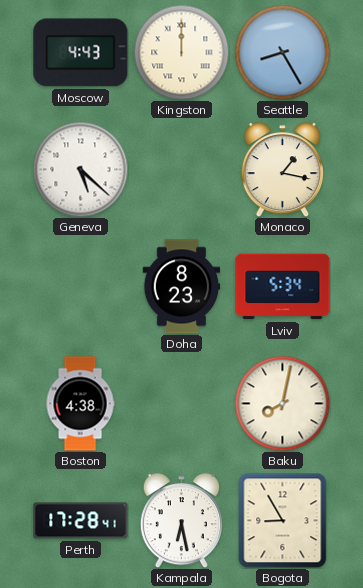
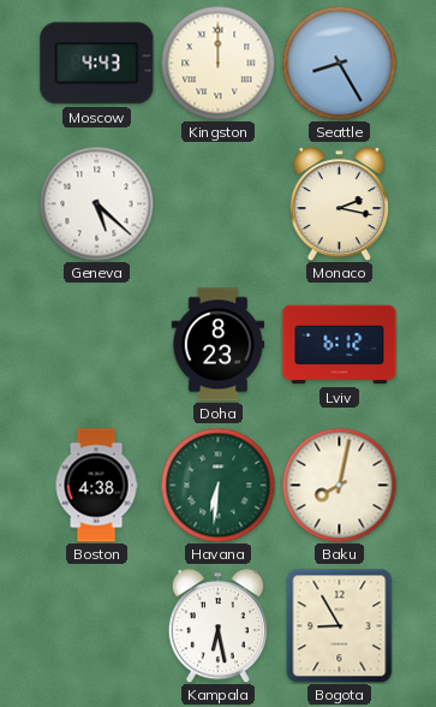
Monaco: 1:17 -> 2:17
Lviv: 5:34 -> 6:12
Havana: none -> 6:31
Perth: 17:28 -> none
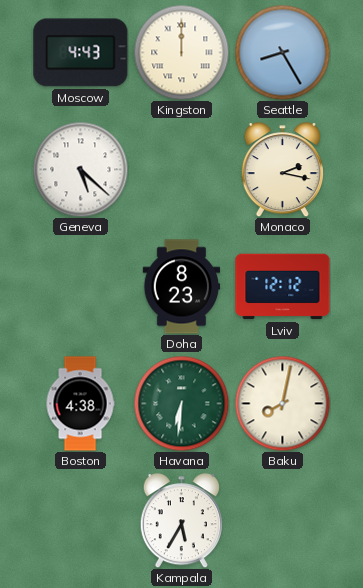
Lviv: 6:12 -> 12:12
Kampala: 6:28 -> 5:35
Bogota: 8:55 -> none
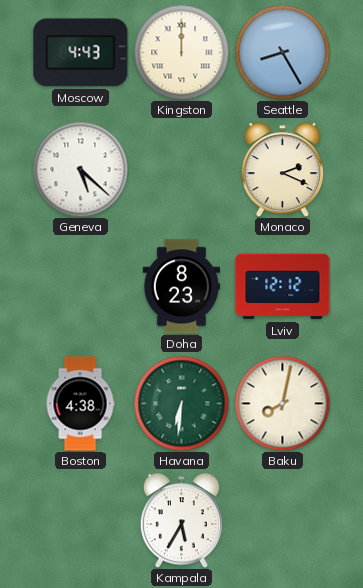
Monaco: 2:17 -> 2:19
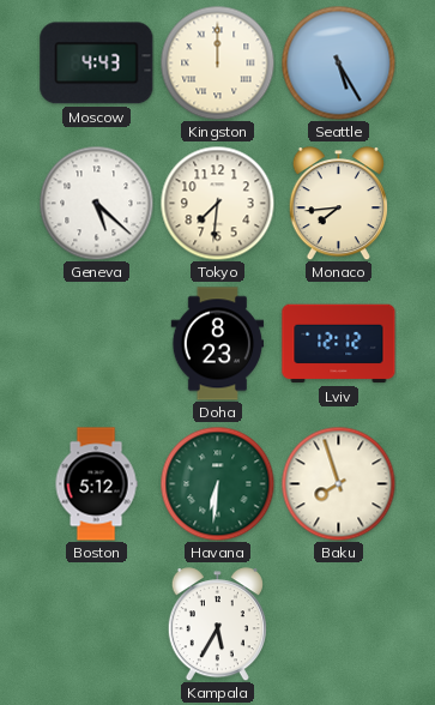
Seattle: 8:25 -> 5:25
Tokyo: none -> 7:31
Monaco: 2:19 -> 7:44
Boston: 4:38 -> 5:12
Baku: 8:02 -> 7:57
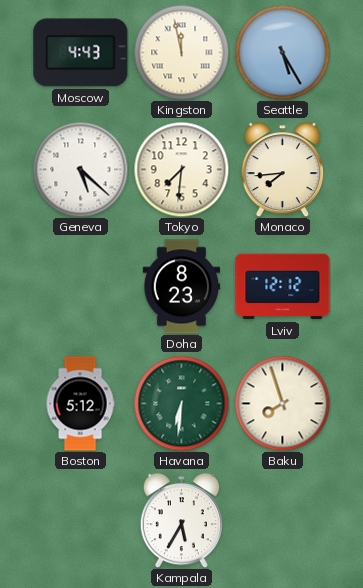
Kingston: 12:00 -> 11:58
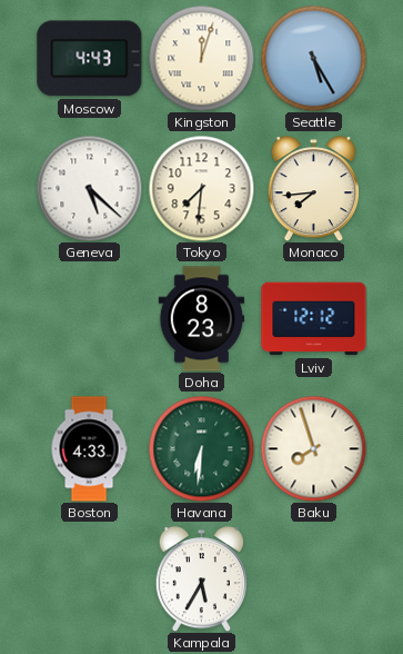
Kingston: 11:58 -> 12:03
Boston: 5:12 -> 4:33
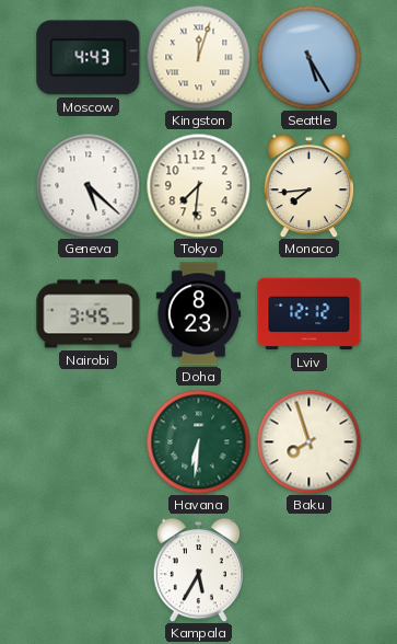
Nairobi: none -> 3:45
Boston: 4:33 -> none
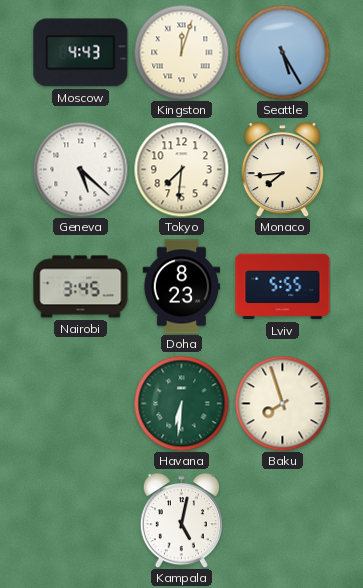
Lviv: 12:12 -> 5:55
Kampala: 5:35 -> 5:02
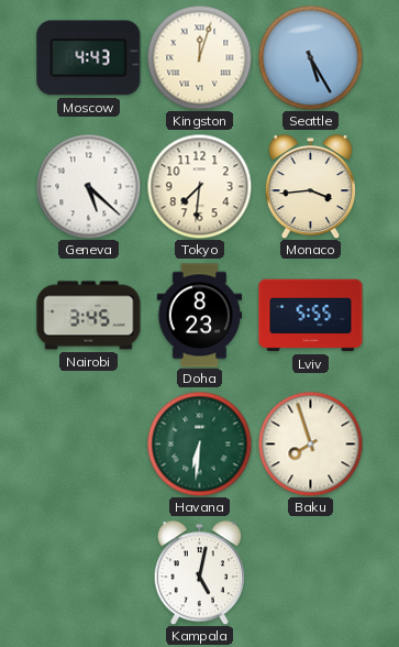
Monaco: 7:44 -> 3:44
